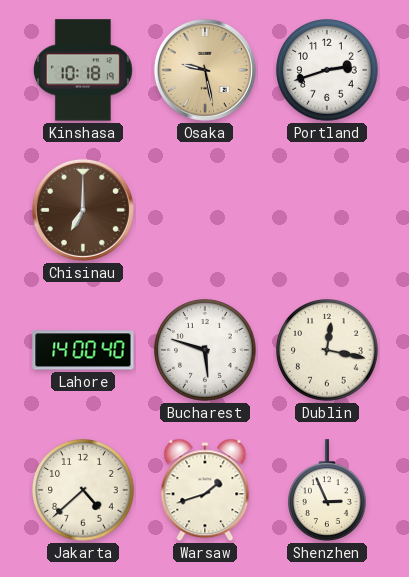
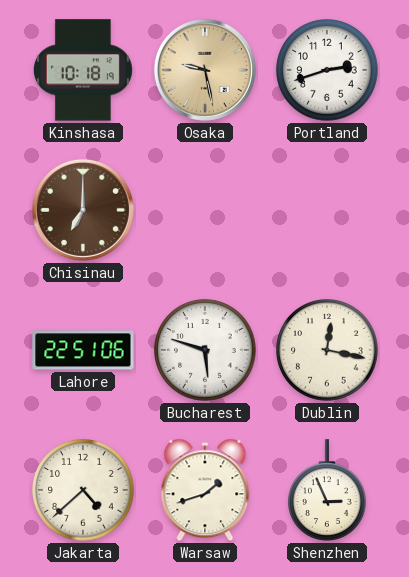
Lahore: 14:00 -> 22:51
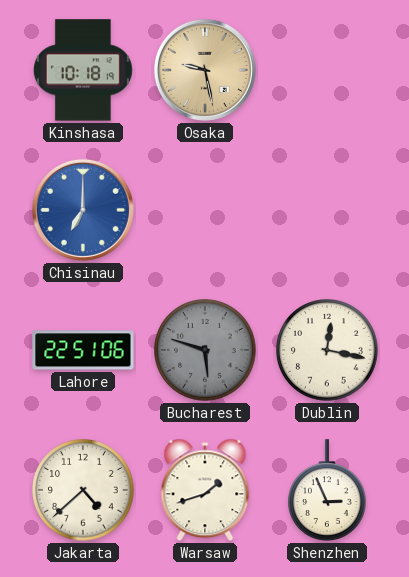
Portland: 2:42 -> none
Chisinau dial: brown -> blue
Bucharest dial: white -> grey
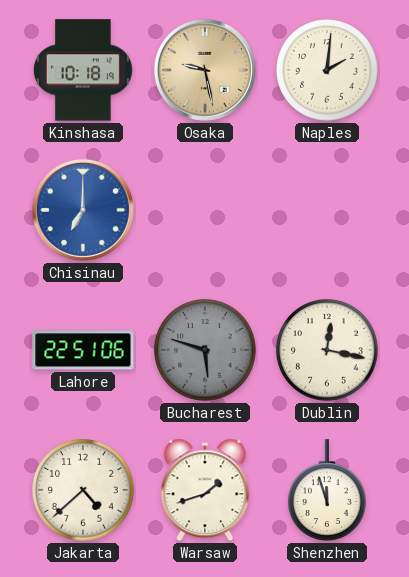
Naples: none -> 2:01
Shenzhen: 2:56 -> 11:57
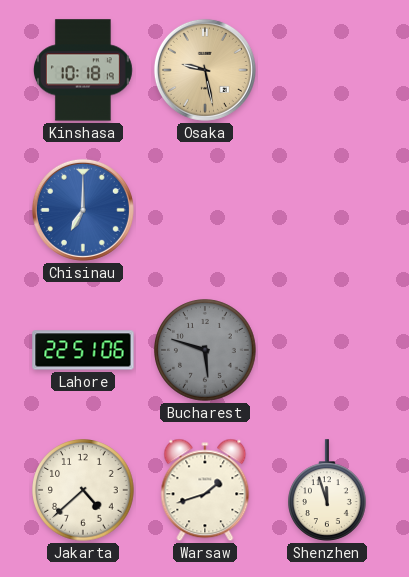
Naples: 2:01 -> none
Dublin: 12:17 -> none
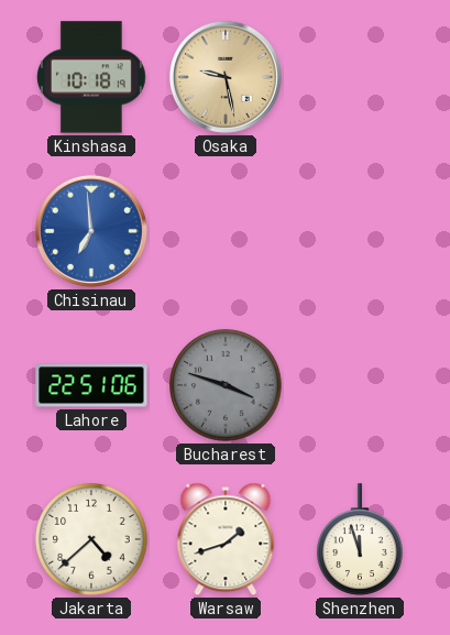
Chisinau: 7:00 -> 6:59
Bucharest: 5:48 -> 3:48
